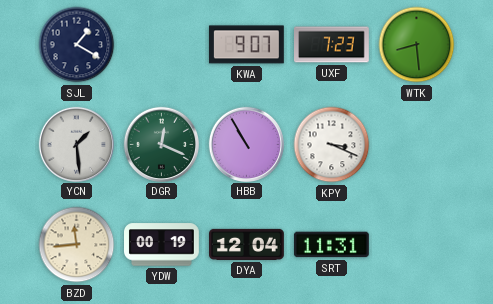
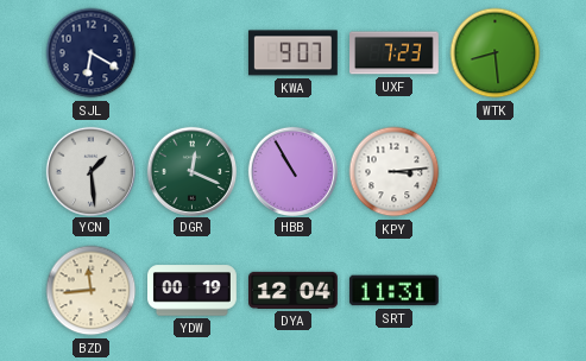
SJL: 1:20 -> 6:20
KPY: 3:19 -> 3:14
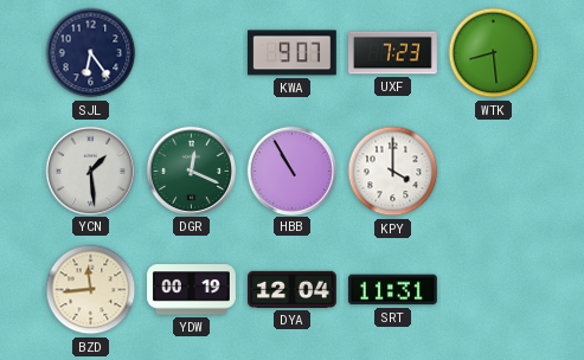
SJL: 6:20 -> 6:24
KPY: 3:14 -> 4:00
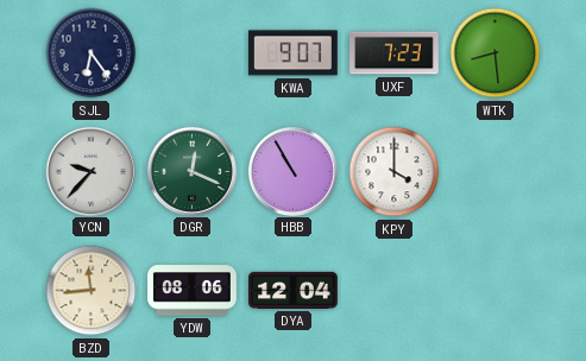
YCN: 1:29 -> 9:37
YDW: 00:19 -> 08:06
SRT: 11:31 -> none
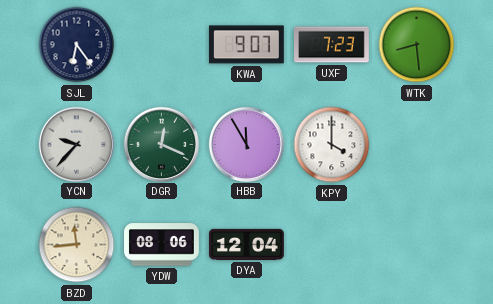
HBB: 10:55 -> 11:55
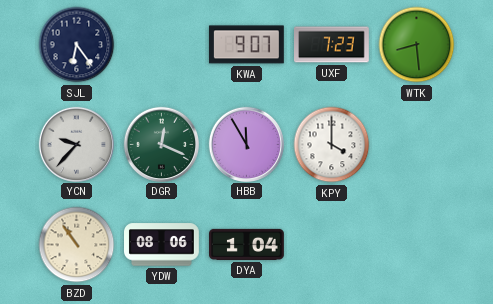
BZD: 11:44 -> 10:54
DYA: 12:04 -> 1:04
